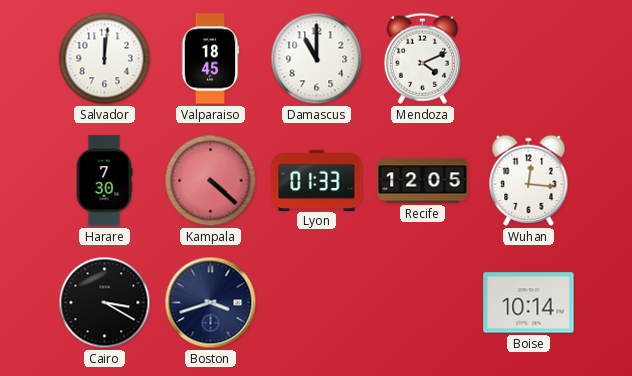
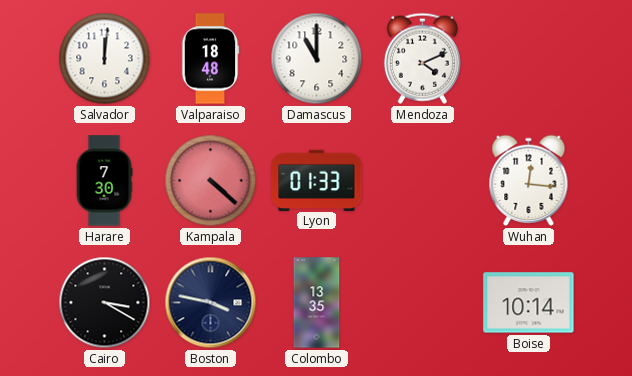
Valparaiso: 18:45 -> 18:48
Recife: 12:05 -> none
Boston: 3:42 -> 3:47
Colombo: none -> 13:35
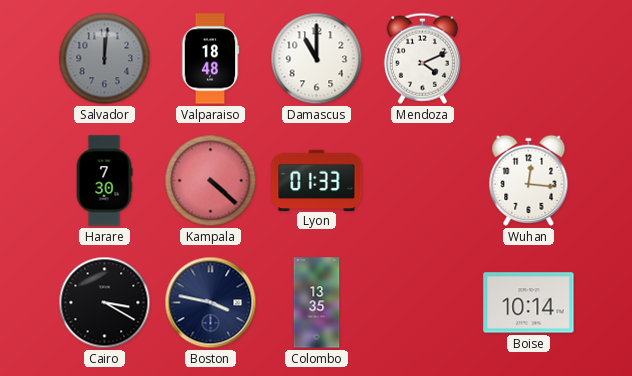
Salvador dial: white -> grey
